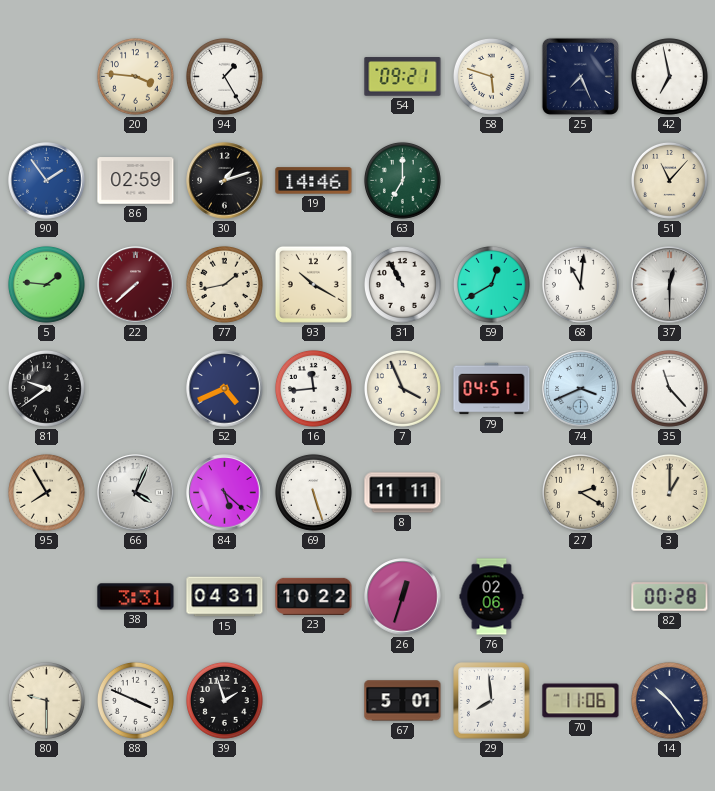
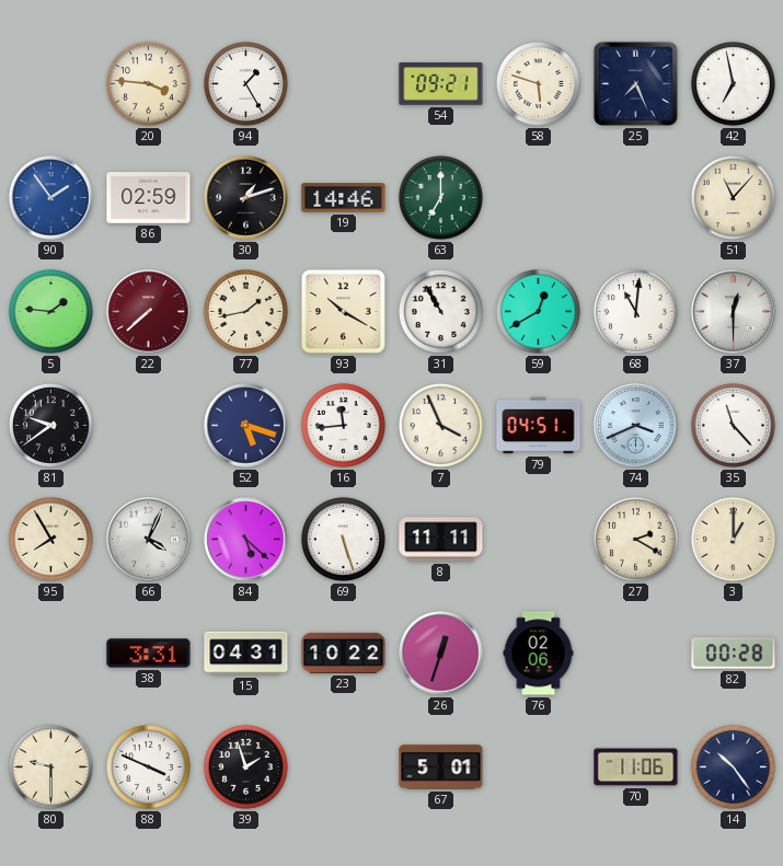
52: 4:41 -> 5:18
29: 7:59 -> none
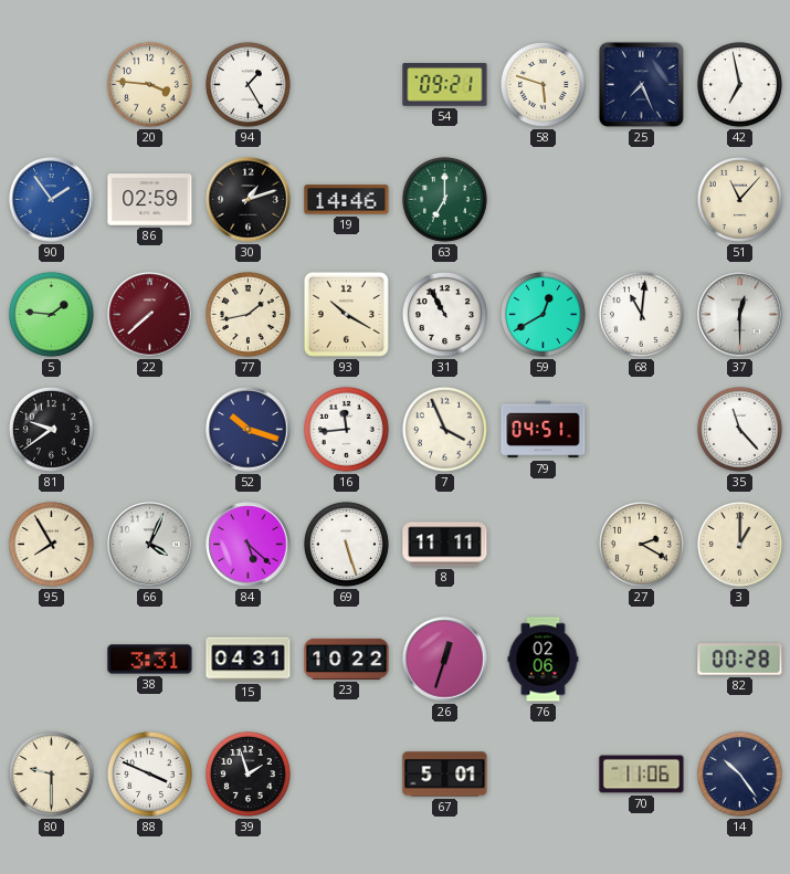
52: 5:18 -> 10:18
74: 3:41 -> none
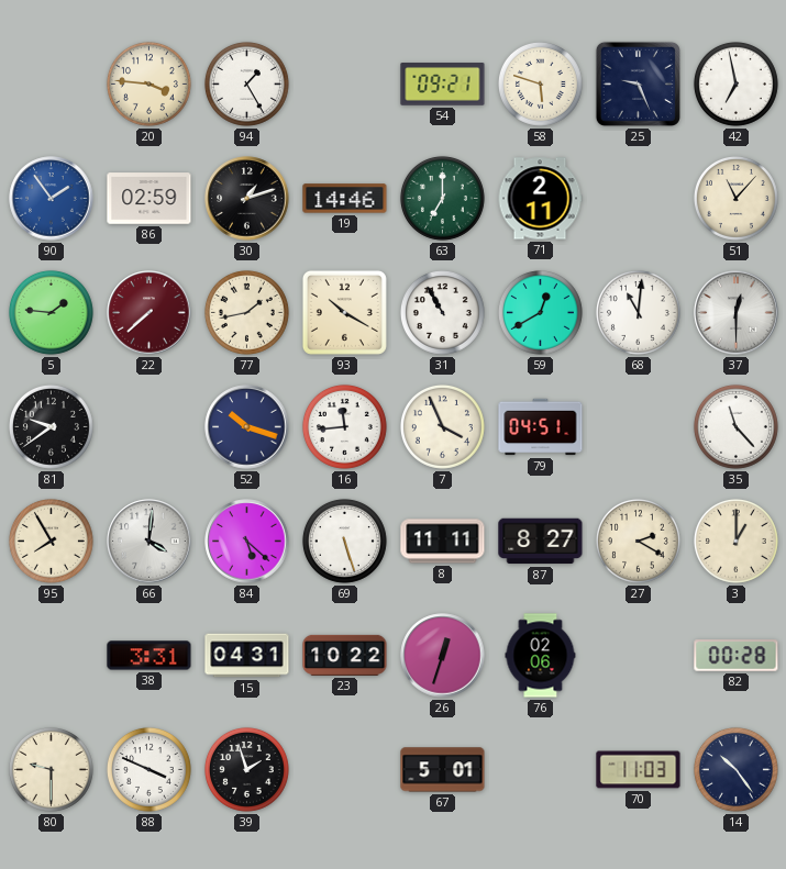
25: 7:26 -> 9:26
71: none -> 2:11
66: 4:04 -> 4:01
87: none -> 8:27
70: 11:06 -> 11:03
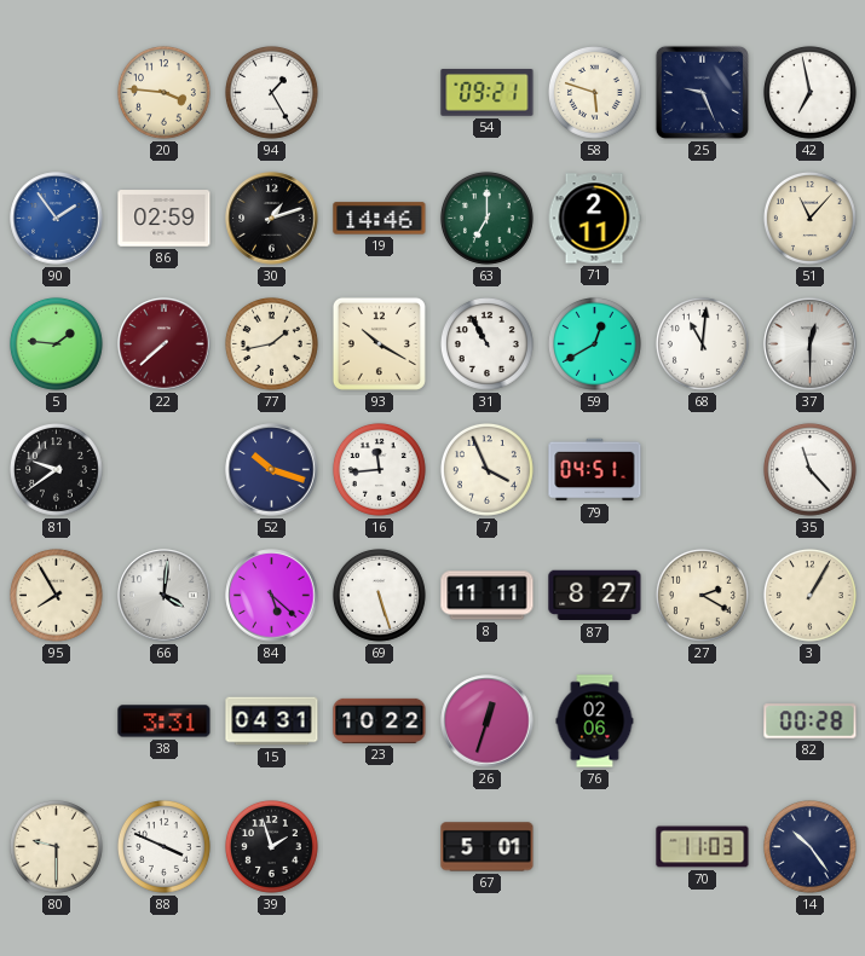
3: 1:00 -> 1:05
